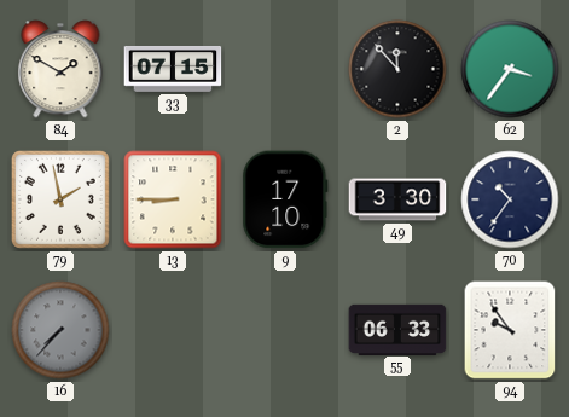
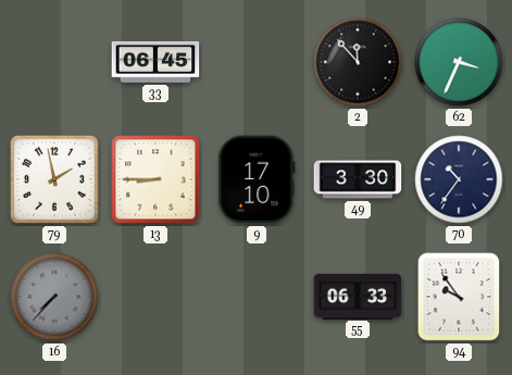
84: 1:50 -> none
33: 07:15 -> 06:45
62: 3:36 -> 3:34
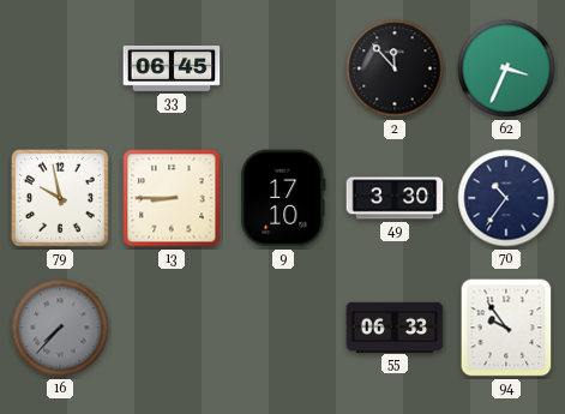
79: 1:58 -> 9:58
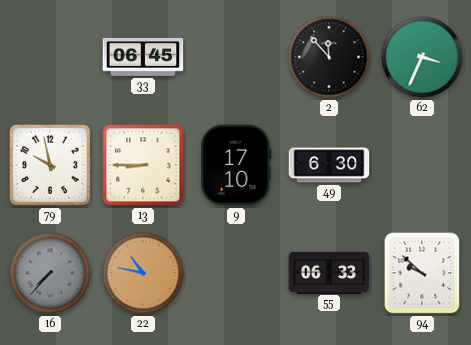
49: 3:30 -> 6:30
70: 10:36 -> none
22: none -> 10:47
94: 9:54 -> 9:52
